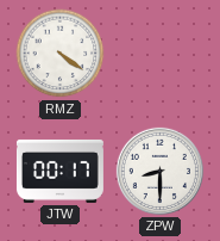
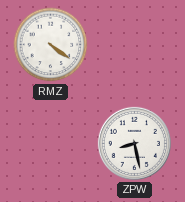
JTW: 00:17 -> none
ZPW: 8:30 -> 8:28
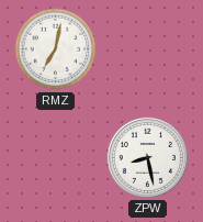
RMZ: 4:21 -> 7:02
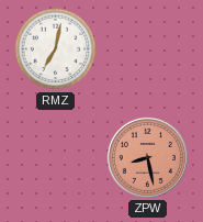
ZPW dial: white -> salmon
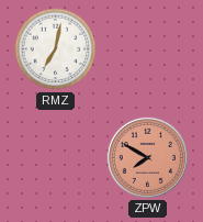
ZPW: 8:28 -> 7:50
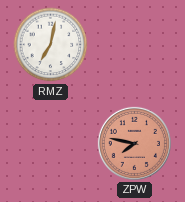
ZPW: 7:50 -> 7:47
